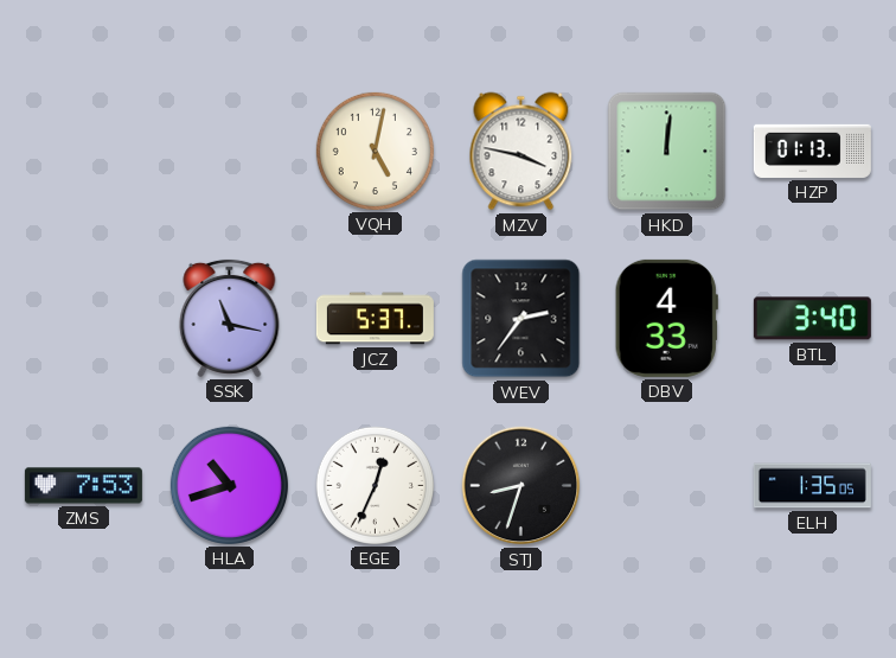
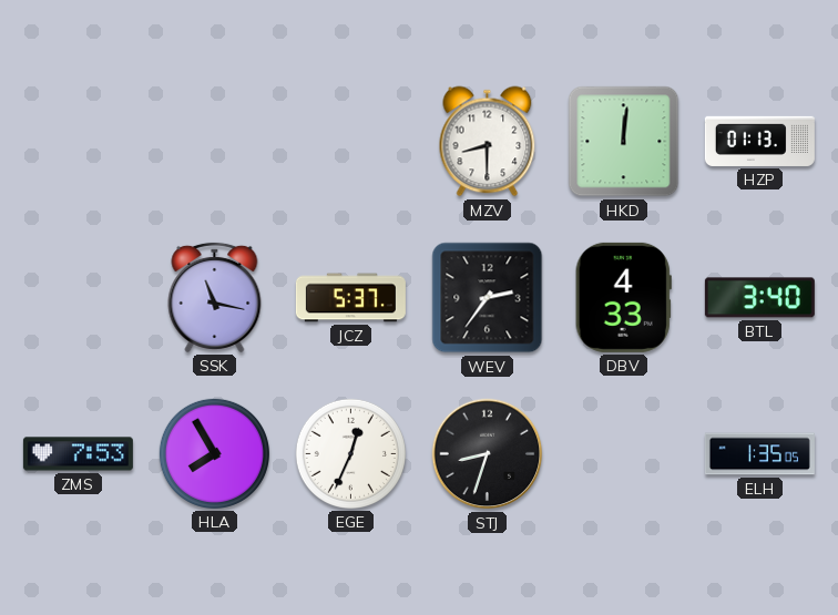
VQH: 5:02 -> none
MZV: 3:47 -> 8:30
HLA: 10:42 -> 7:55
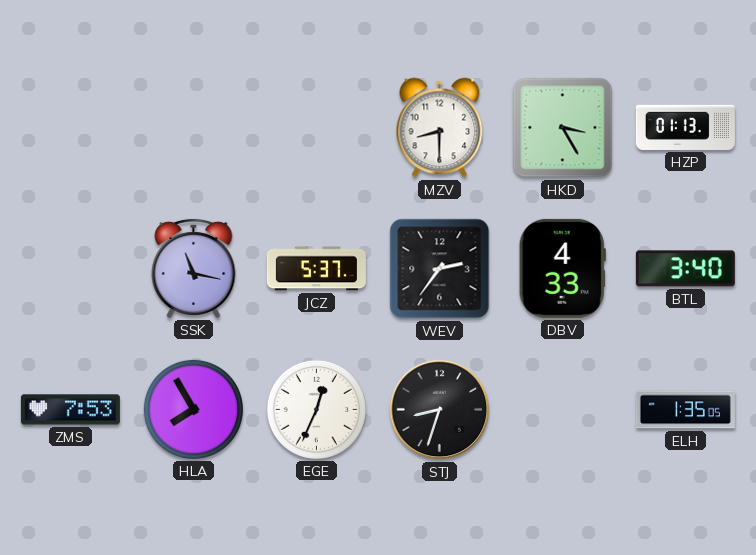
HKD: 12:01 -> 3:25
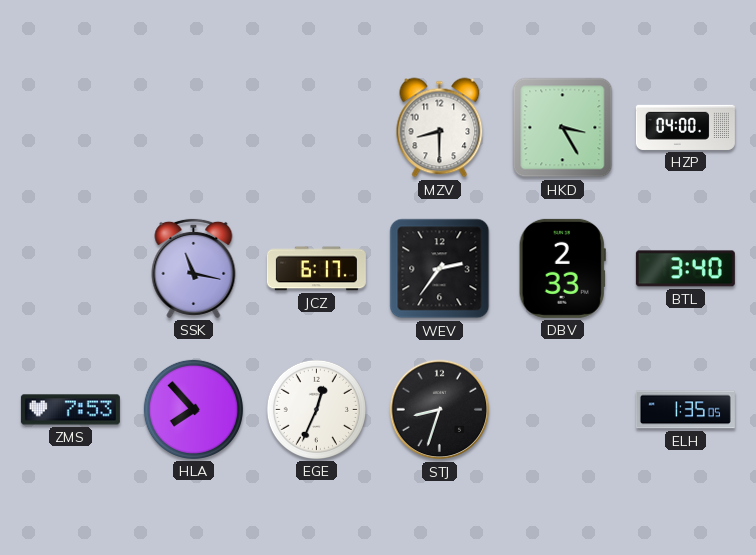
HZP: 01:13 -> 04:00
JCZ: 5:37 -> 6:17
DBV: 4:33 -> 2:33
HLA: 7:55 -> 7:53
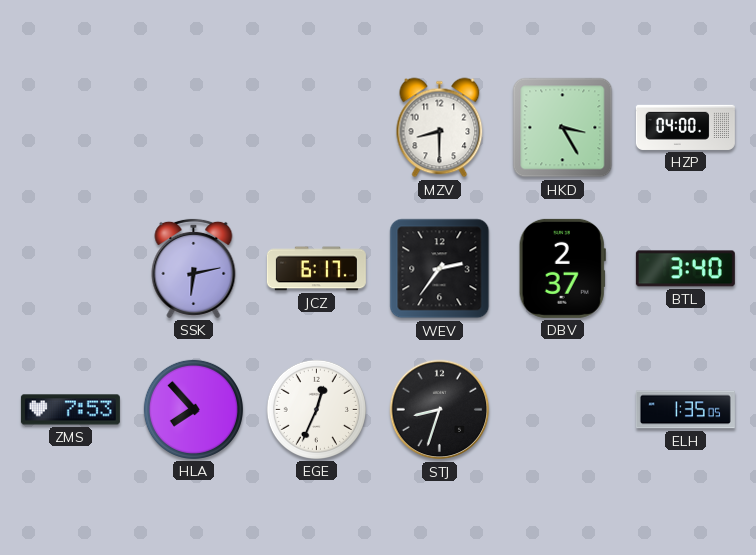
SSK: 11:17 -> 6:13
DBV: 2:33 -> 2:37
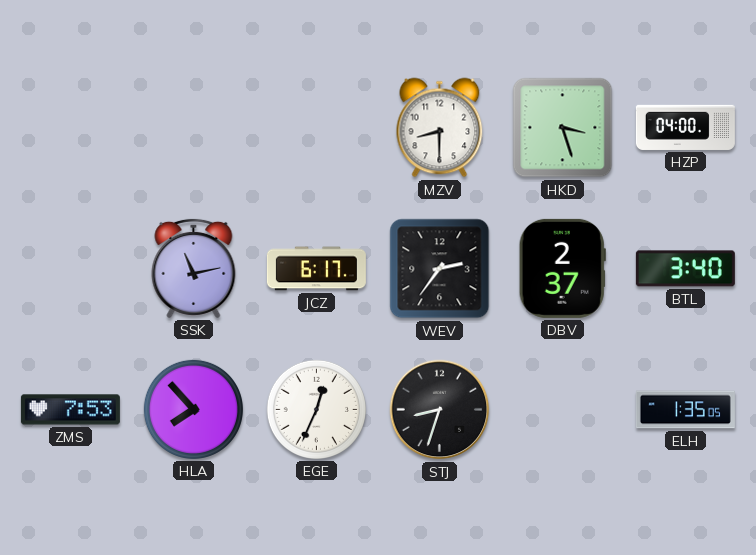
HKD: 3:25 -> 3:27
SSK: 6:13 -> 11:13
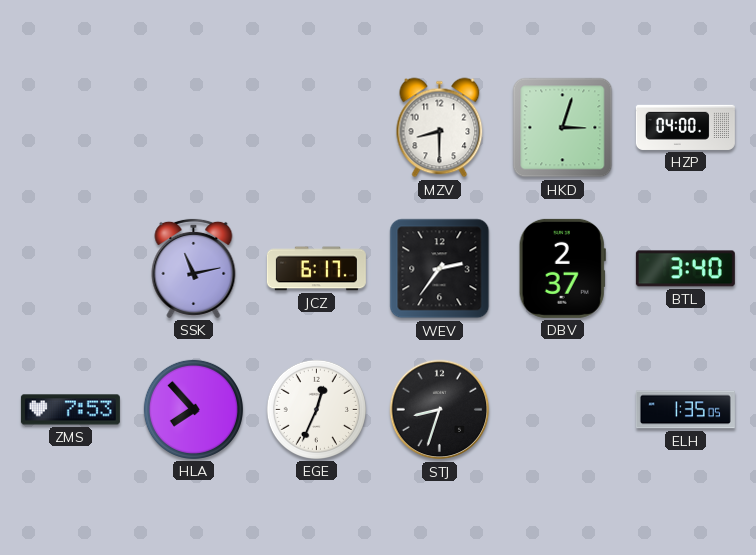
HKD: 3:27 -> 3:03
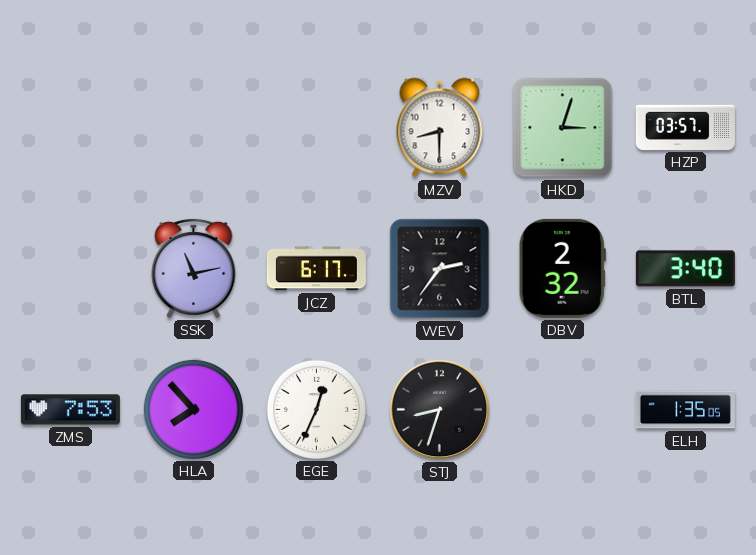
HZP: 04:00 -> 03:57
DBV: 2:37 -> 2:32
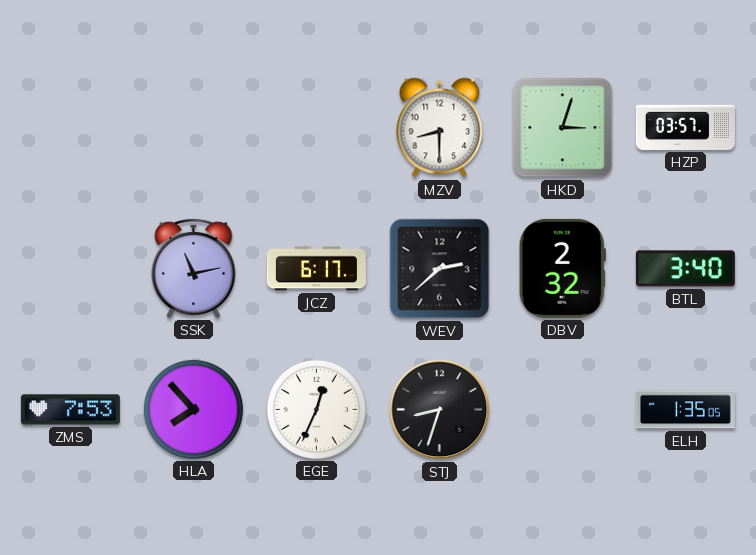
WEV: 2:36 -> 2:38
